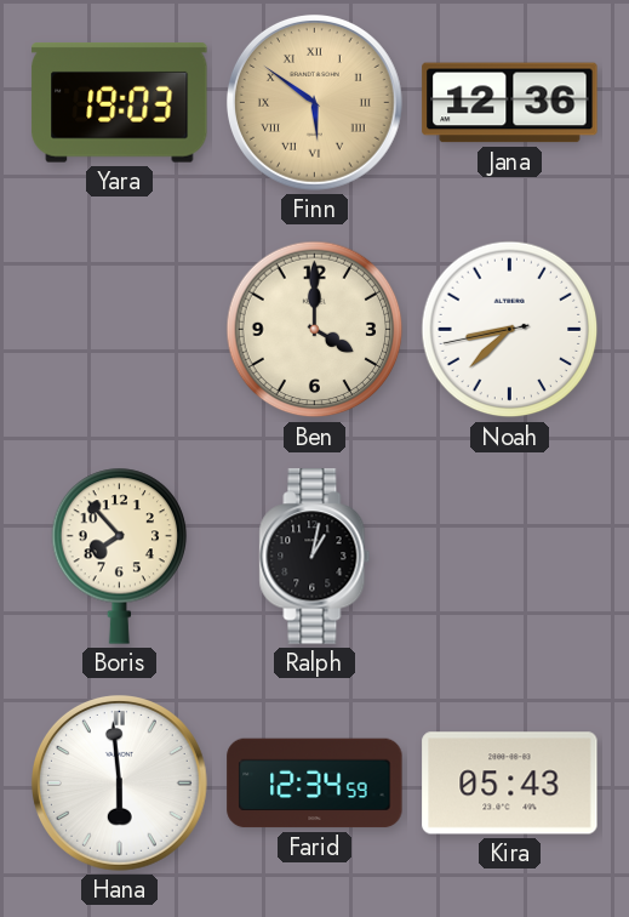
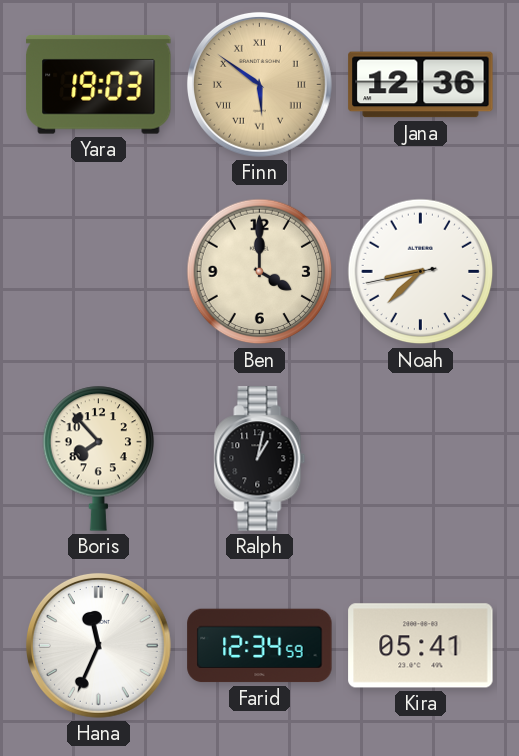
Hana: 5:59 -> 11:34
Kira: 05:43 -> 05:41
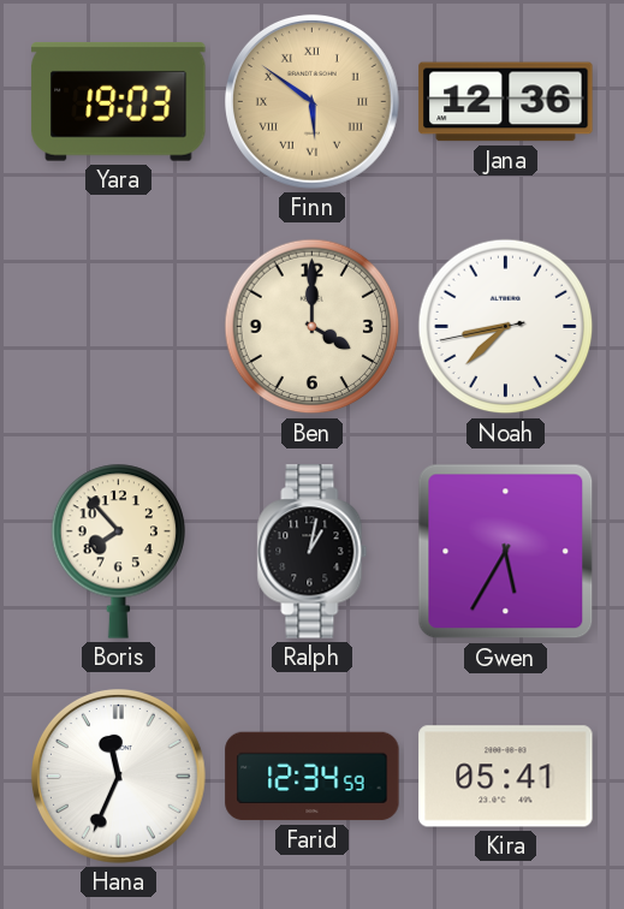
Gwen: none -> 5:35
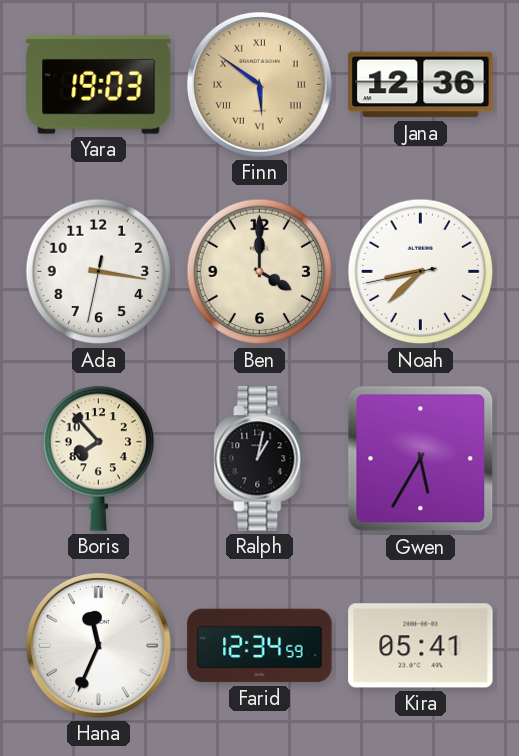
Ada: none -> 3:16
